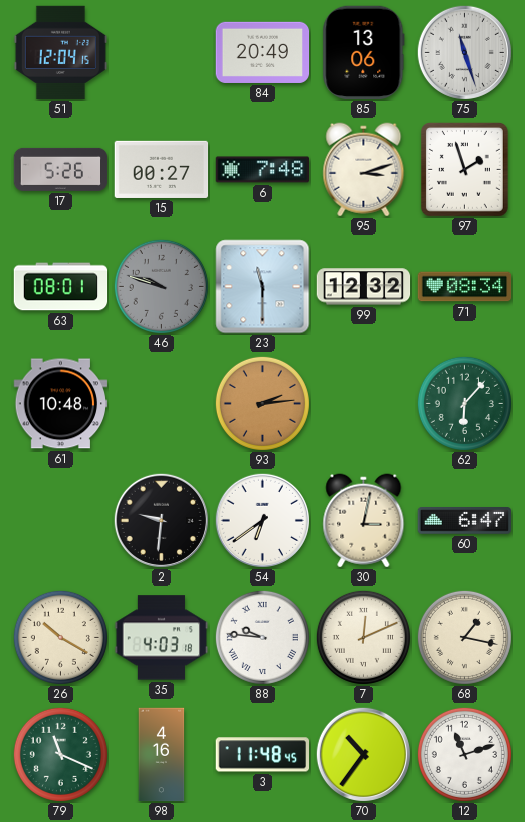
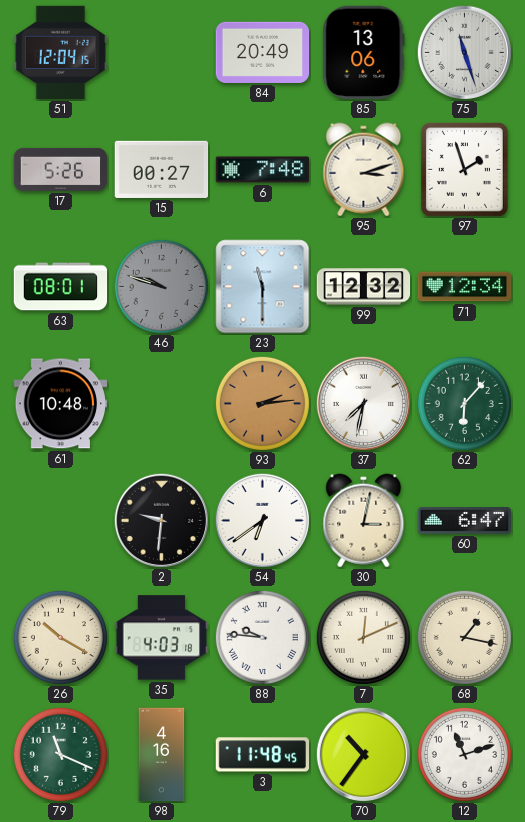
71: 08:34 -> 12:34
37: none -> 7:32
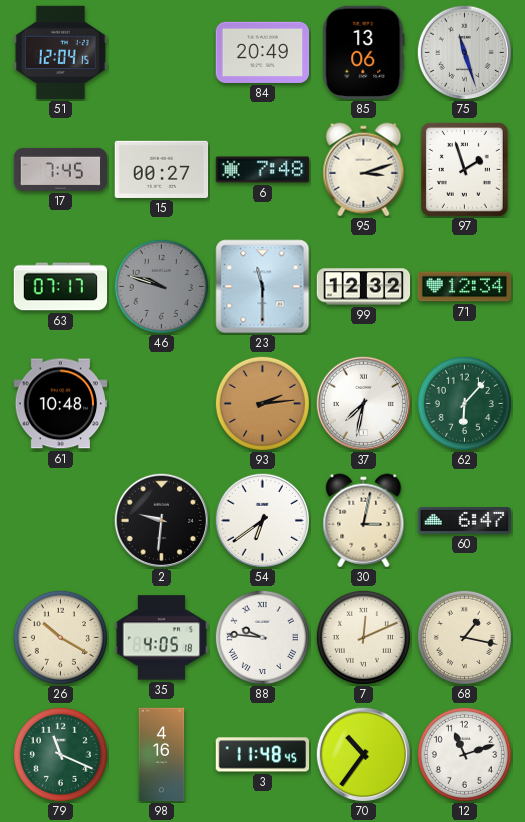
17: 5:26 -> 7:45
63: 08:01 -> 07:17
35: 4:03 -> 4:05
